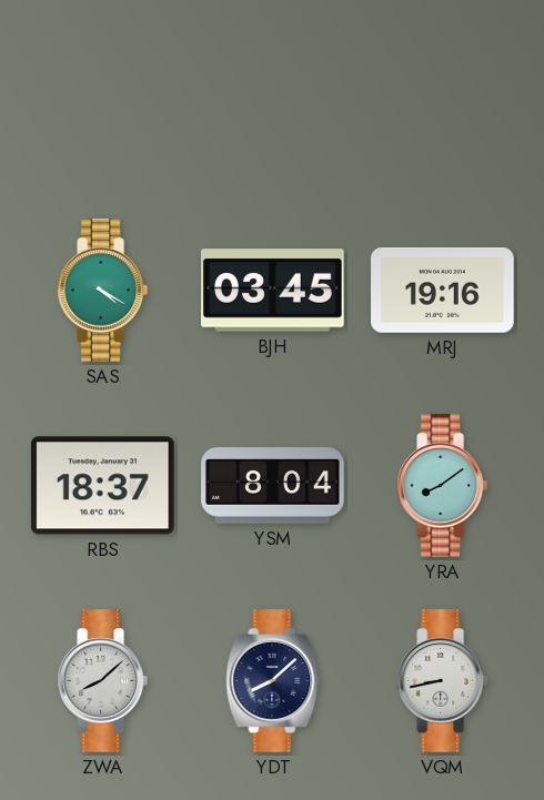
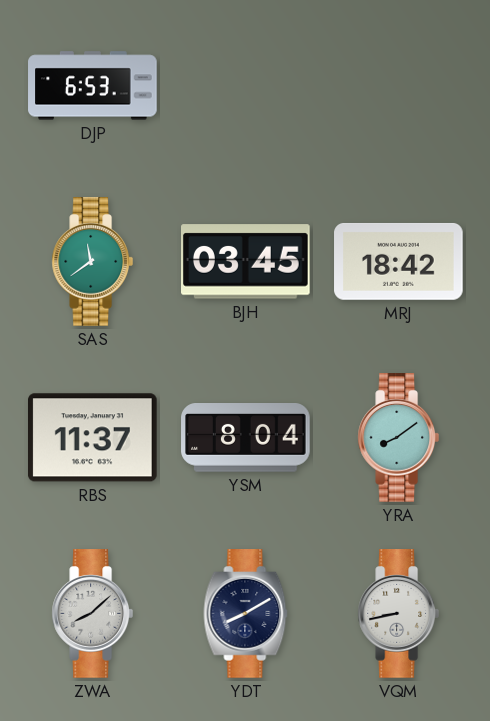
DJP: none -> 6:53
SAS: 4:20 -> 11:39
MRJ: 19:16 -> 18:42
RBS: 18:37 -> 11:37
YDT: 8:08 -> 8:10
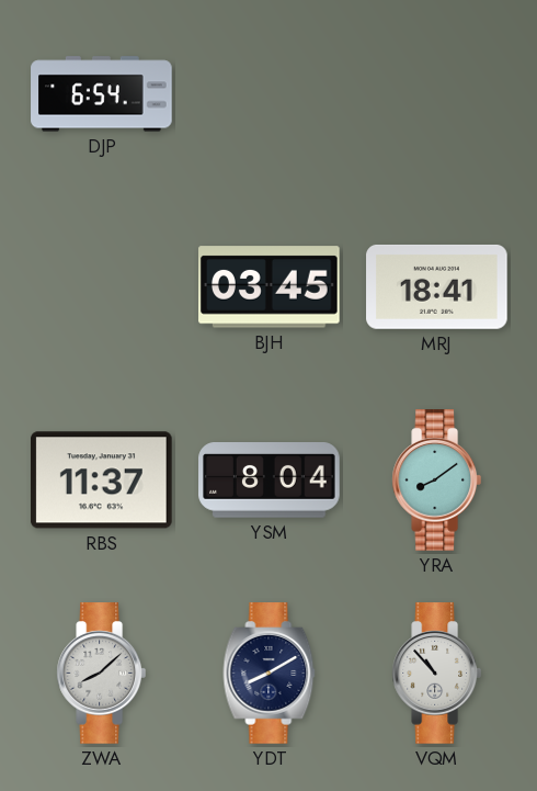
DJP: 6:53 -> 6:54
SAS: 11:39 -> none
MRJ: 18:42 -> 18:41
VQM: 8:43 -> 10:53
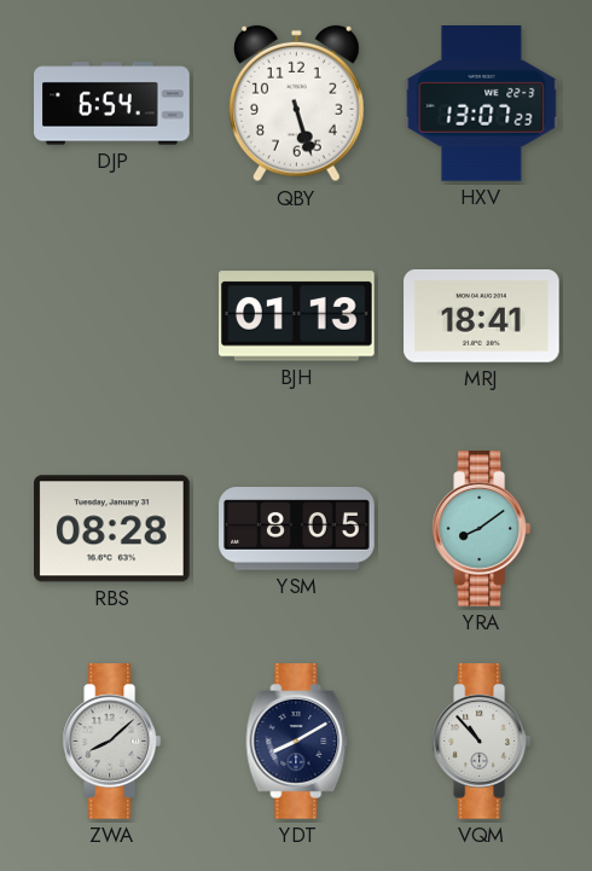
QBY: none -> 5:27
HXV: none -> 13:07
BJH: 03:45 -> 01:13
RBS: 11:37 -> 08:28
YSM: 8:04 -> 8:05
